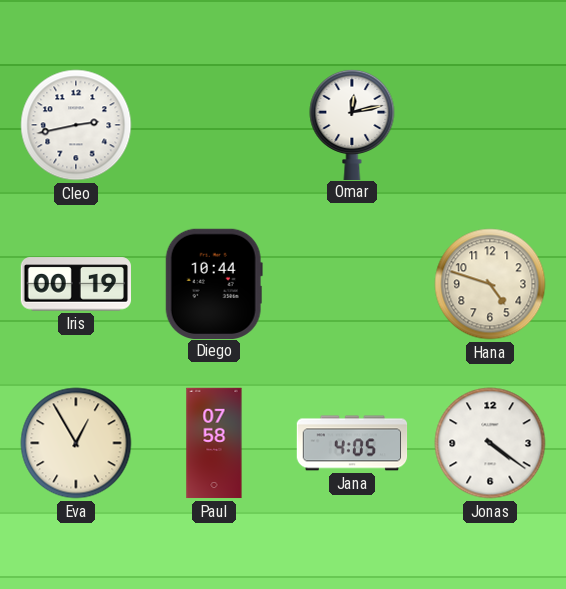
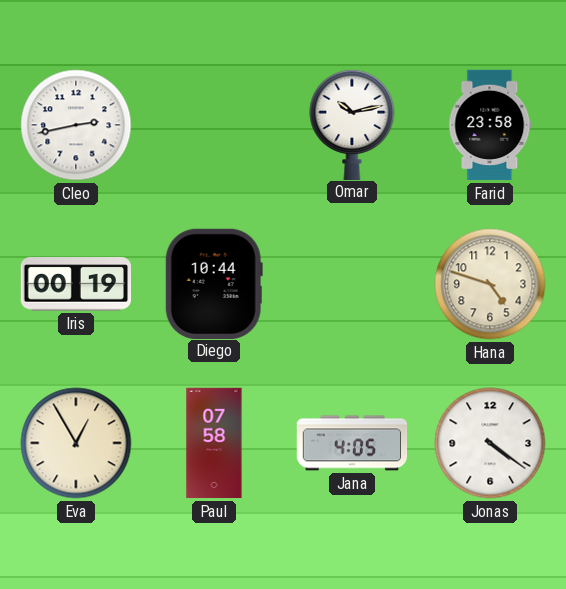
Omar: 12:13 -> 10:13
Farid: none -> 23:58
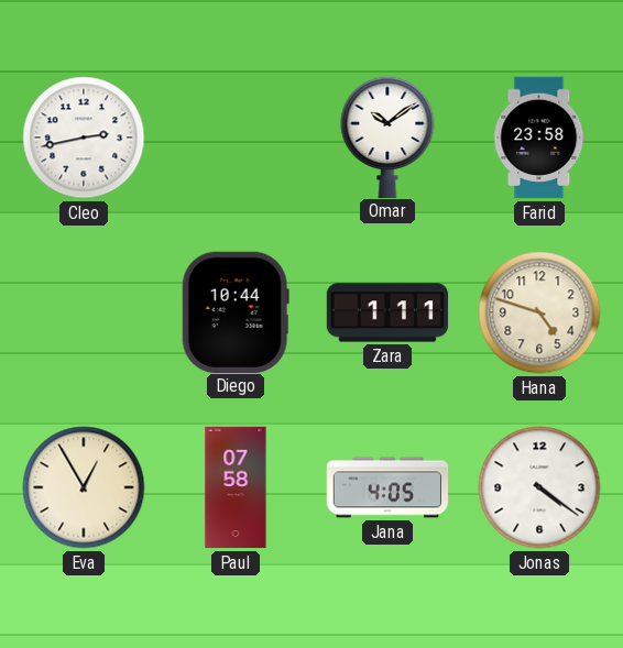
Omar: 10:13 -> 10:09
Iris: 00:19 -> none
Zara: none -> 1:11
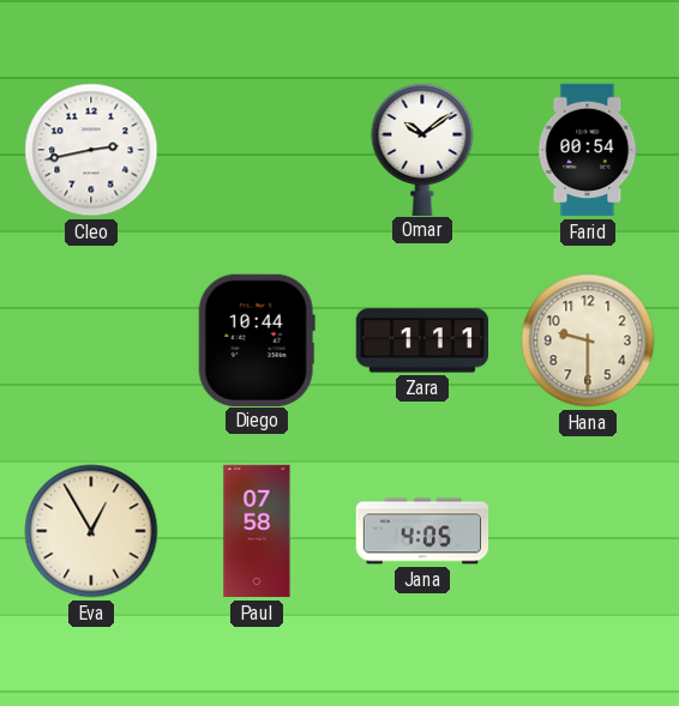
Farid: 23:58 -> 00:54
Hana: 4:48 -> 9:30
Jonas: 4:21 -> none
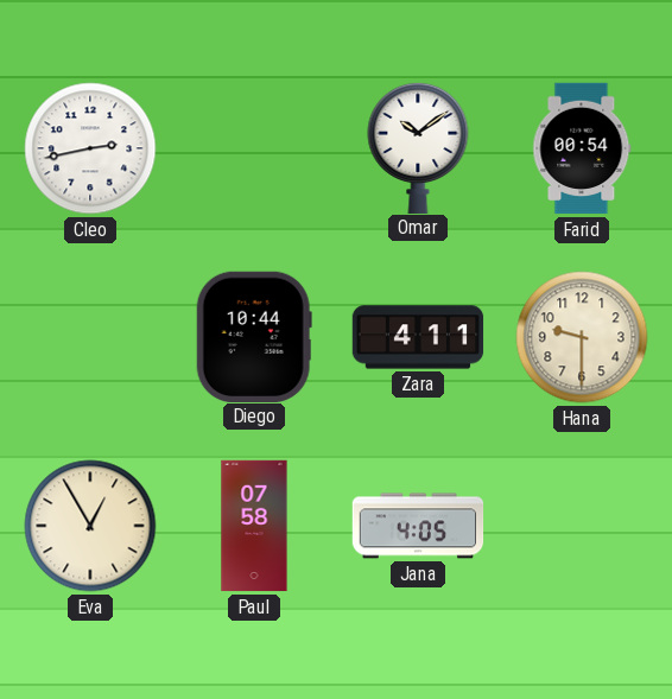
Zara: 1:11 -> 4:11
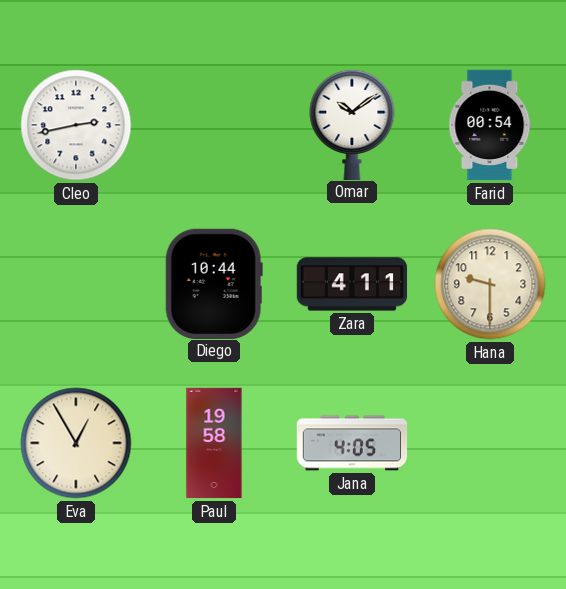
Paul: 07:58 -> 19:58
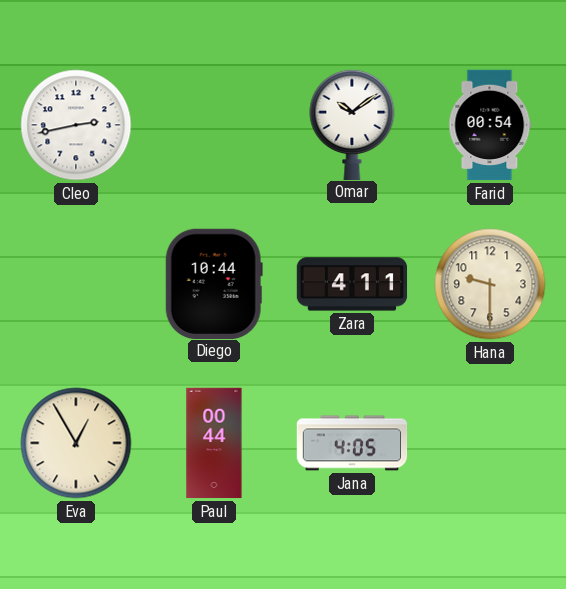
Paul: 19:58 -> 00:44
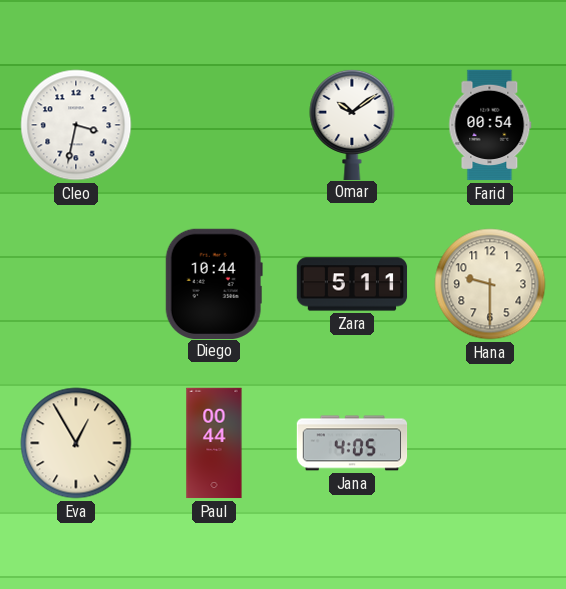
Cleo: 2:43 -> 3:32
Zara: 4:11 -> 5:11
